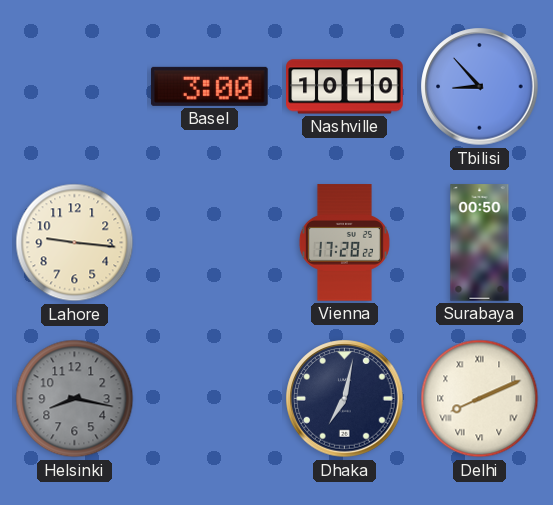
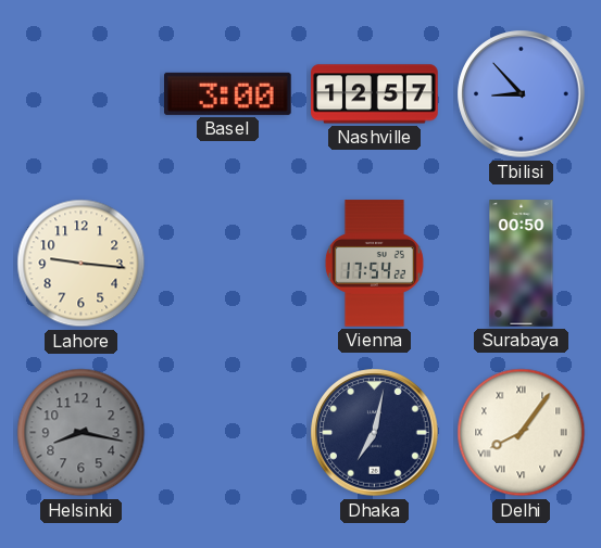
Nashville: 10:10 -> 12:57
Vienna: 17:28 -> 17:54
Delhi: 8:11 -> 8:06
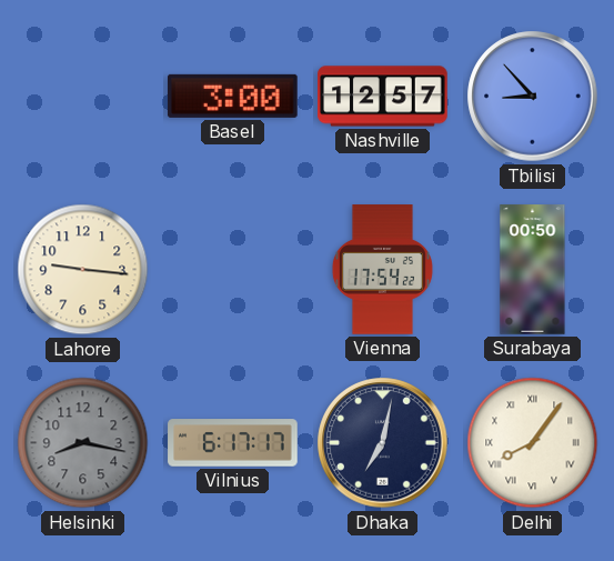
Vilnius: none -> 6:17
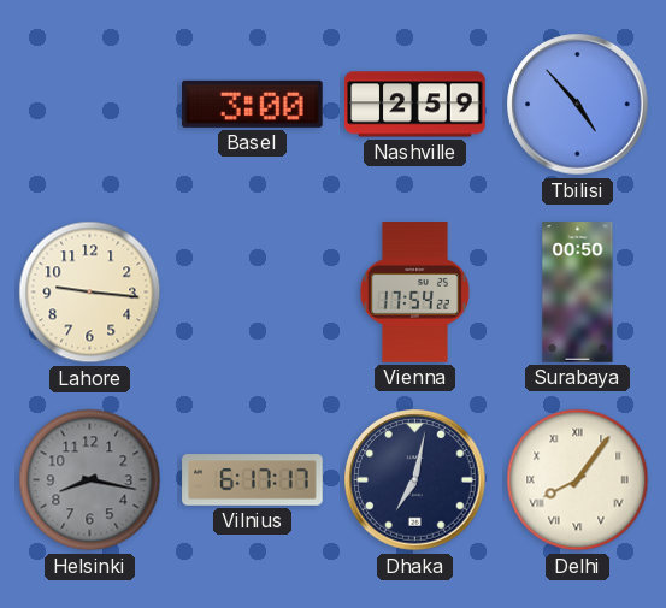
Nashville: 12:57 -> 2:59
Tbilisi: 8:53 -> 4:53
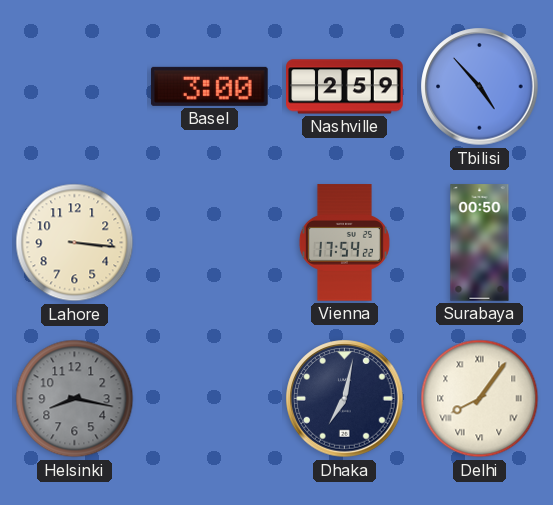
Lahore: 9:16 -> 3:16
Vilnius: 6:17 -> none
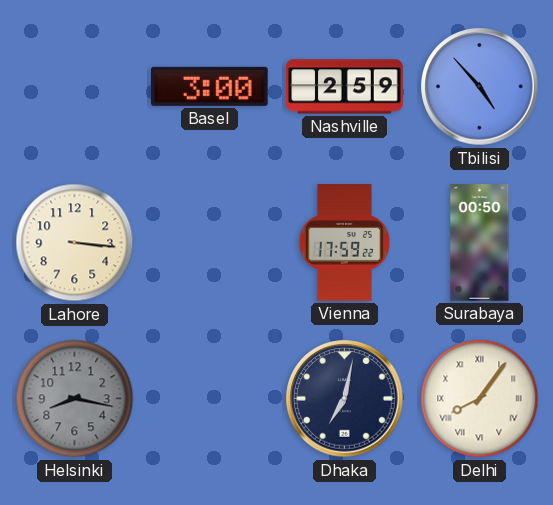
Vienna: 17:54 -> 17:59
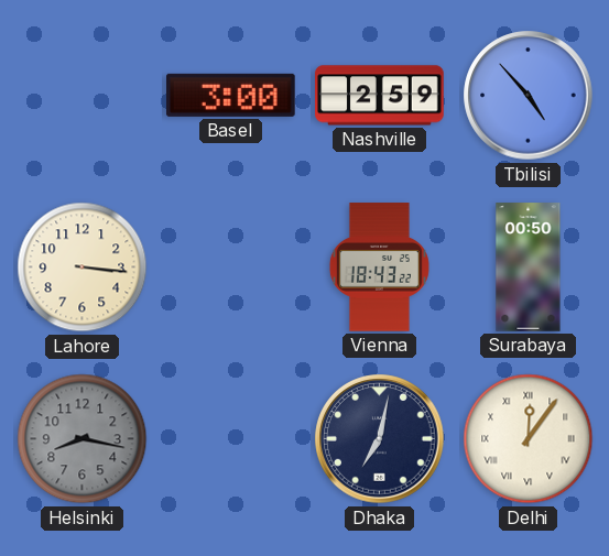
Vienna: 17:59 -> 18:43
Delhi: 8:06 -> 12:06
